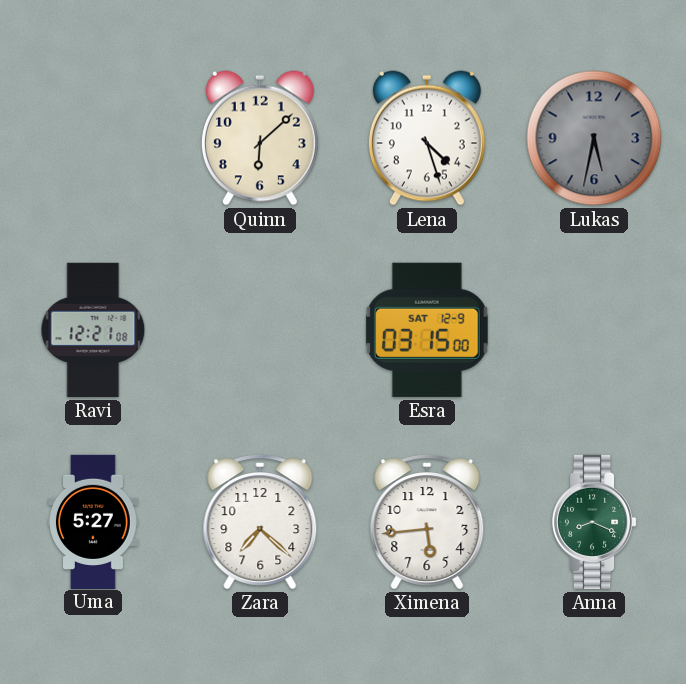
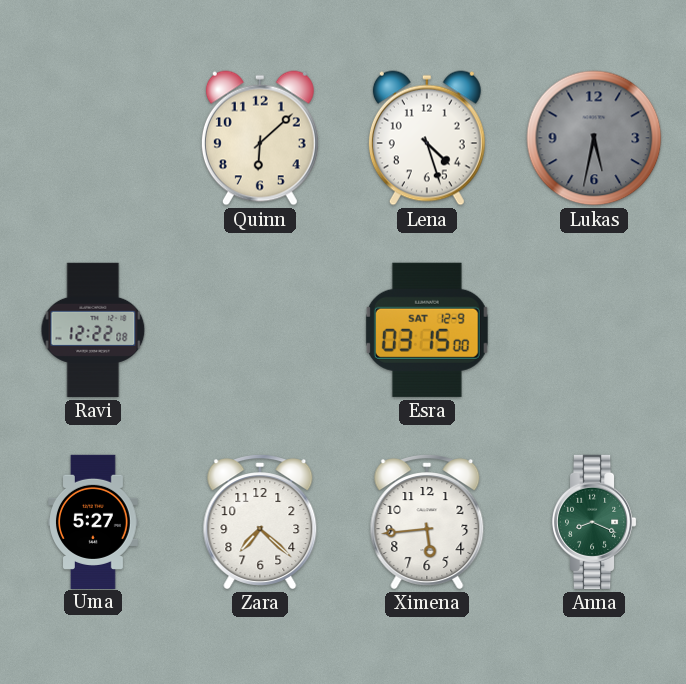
Ravi: 12:21 -> 12:22
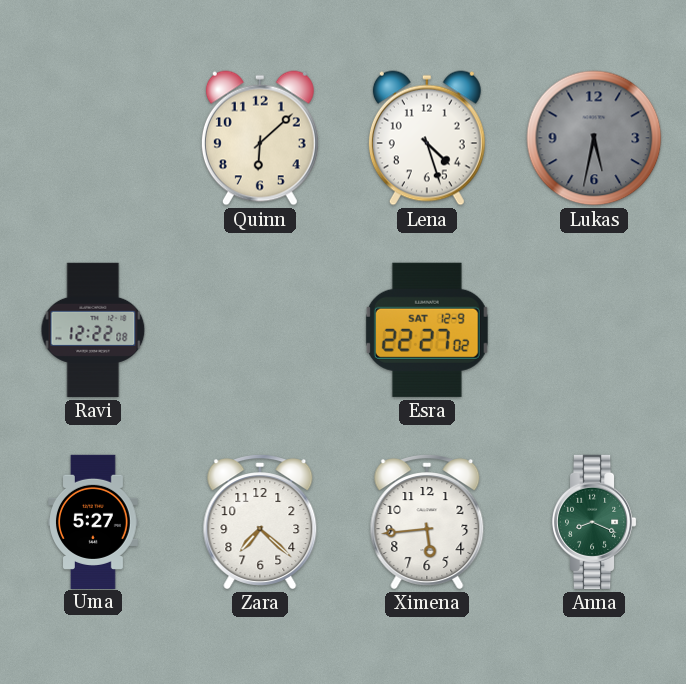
Esra: 03:15 -> 22:27
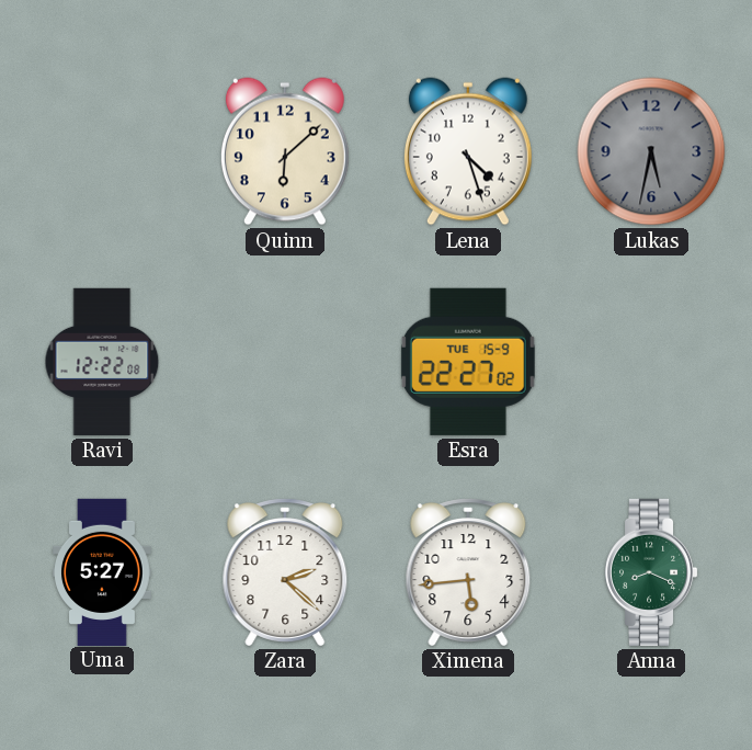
Esra date: SAT 12-9 -> TUE 15-9
Zara: 7:22 -> 2:22
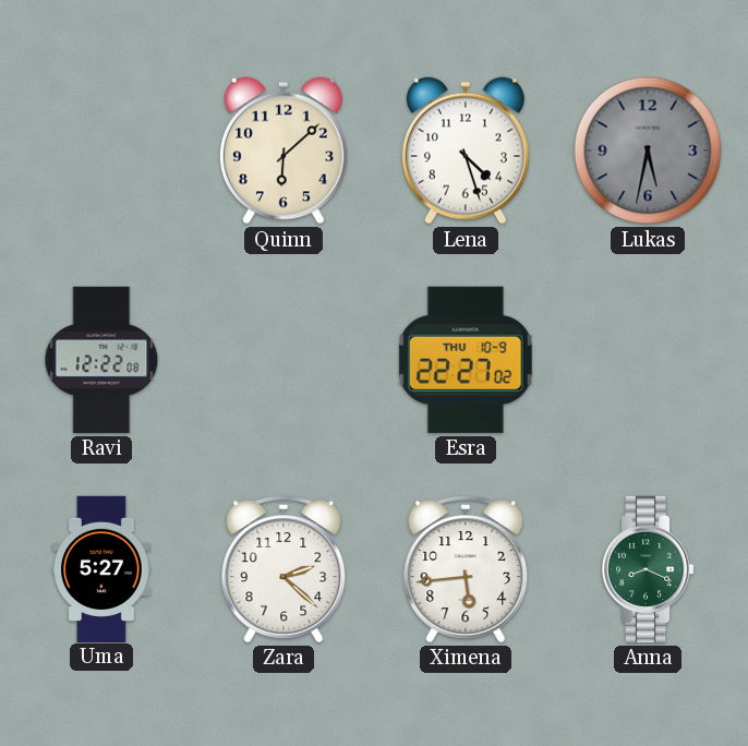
Esra date: TUE 15-9 -> THU 10-9
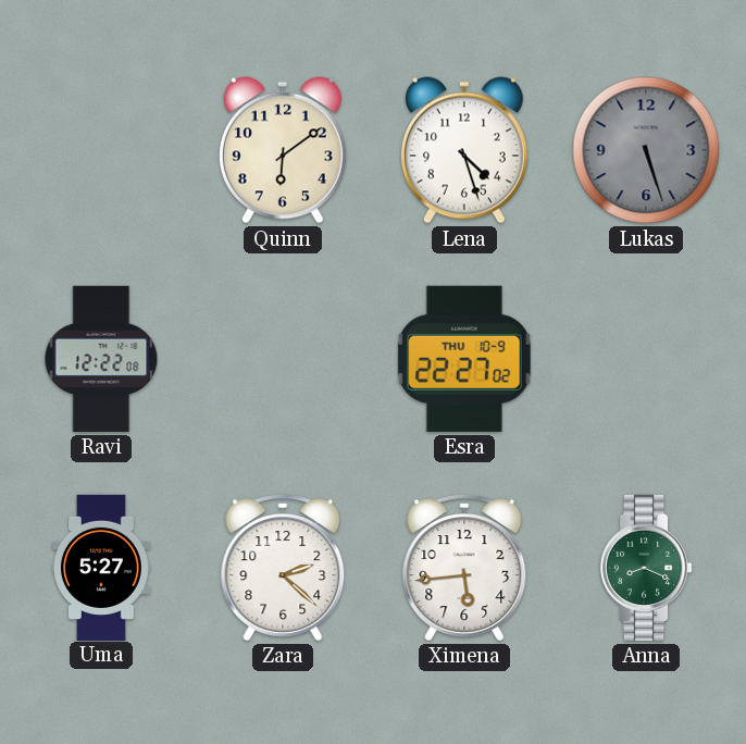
Quinn: 6:08 -> 6:09
Lukas: 5:32 -> 5:27
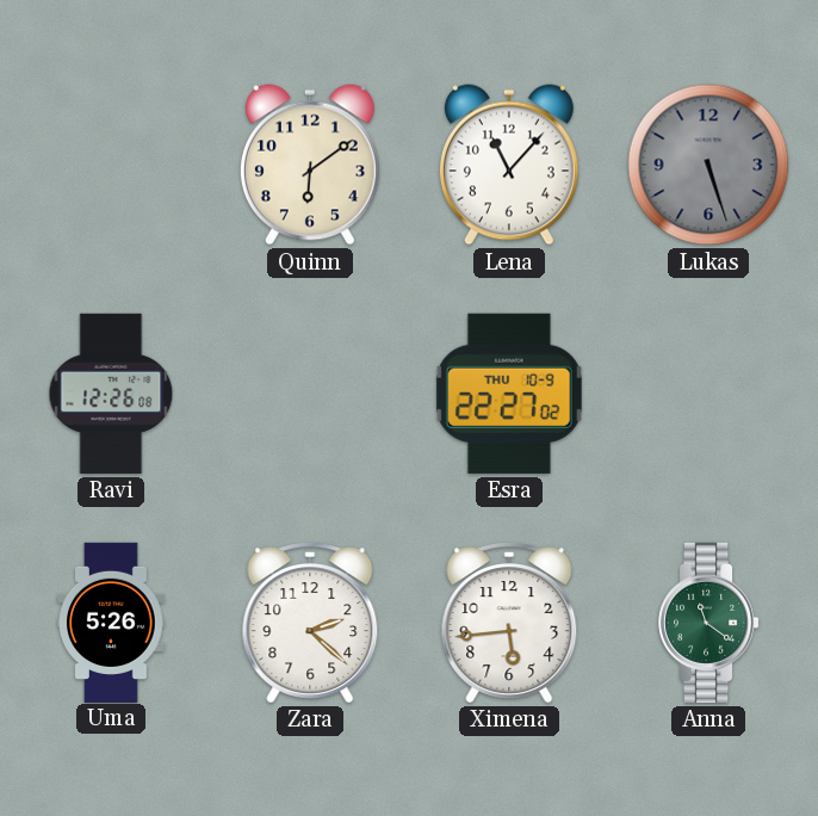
Lena: 4:27 -> 11:07
Ravi: 12:22 -> 12:26
Uma: 5:27 -> 5:26
Anna: 8:19 -> 11:21
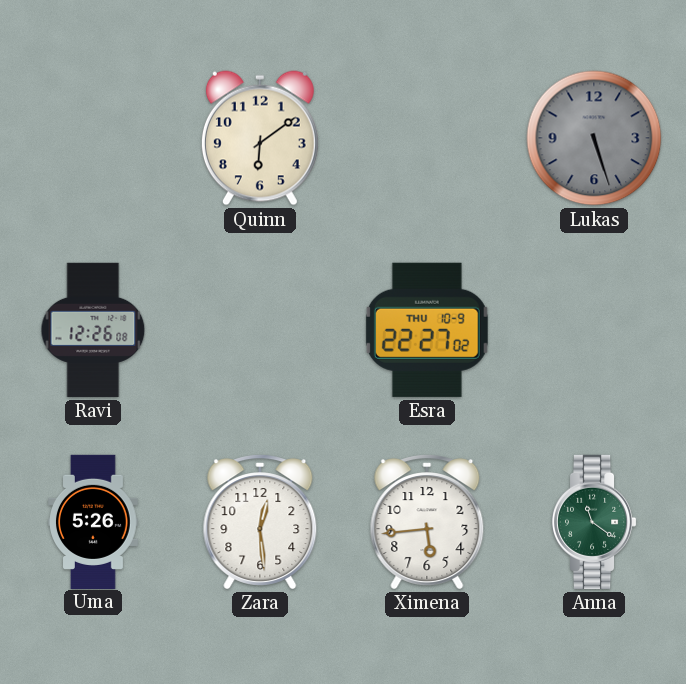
Lena: 11:07 -> none
Zara: 2:22 -> 12:29
